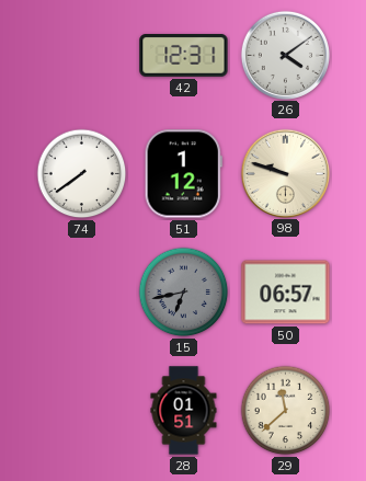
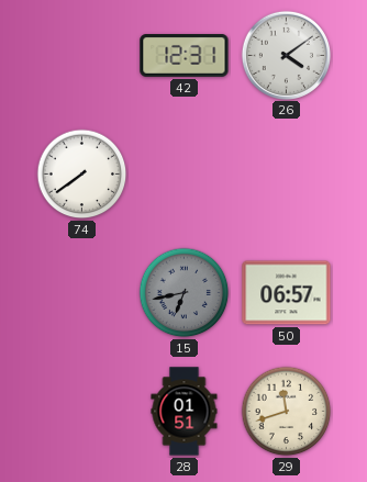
51: 1:12 -> none
98: 9:48 -> none
29: 11:38 -> 11:42
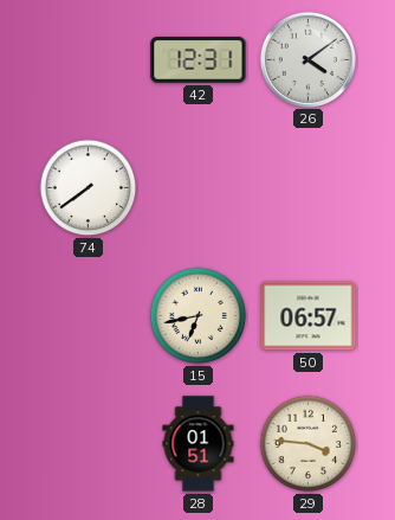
15 dial: grey -> cream
29: 11:42 -> 3:46
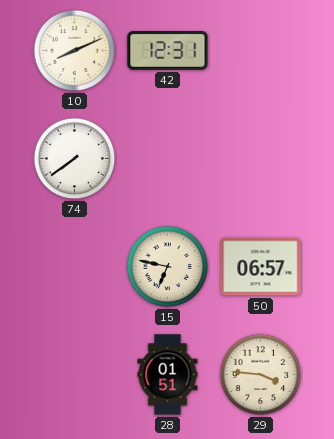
10: none -> 8:11
26: 4:09 -> none
15: 6:43 -> 6:47
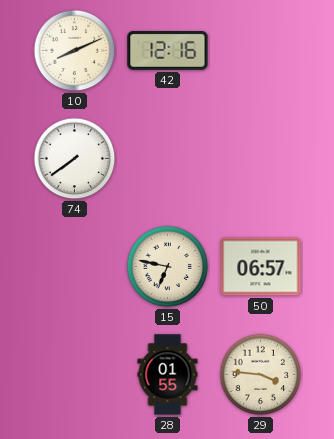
42: 12:31 -> 12:16
28: 01:51 -> 01:55
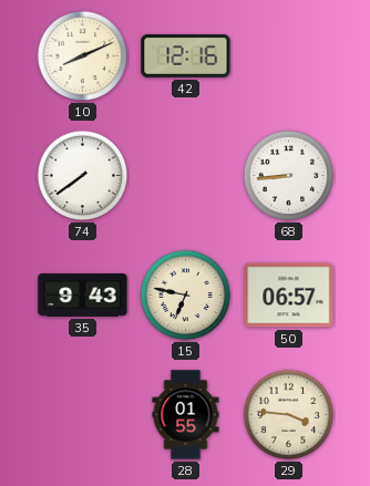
68: none -> 8:44
35: none -> 9:43
